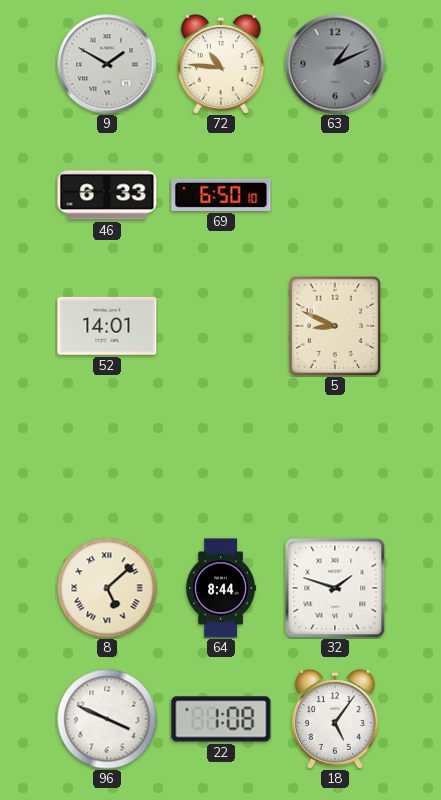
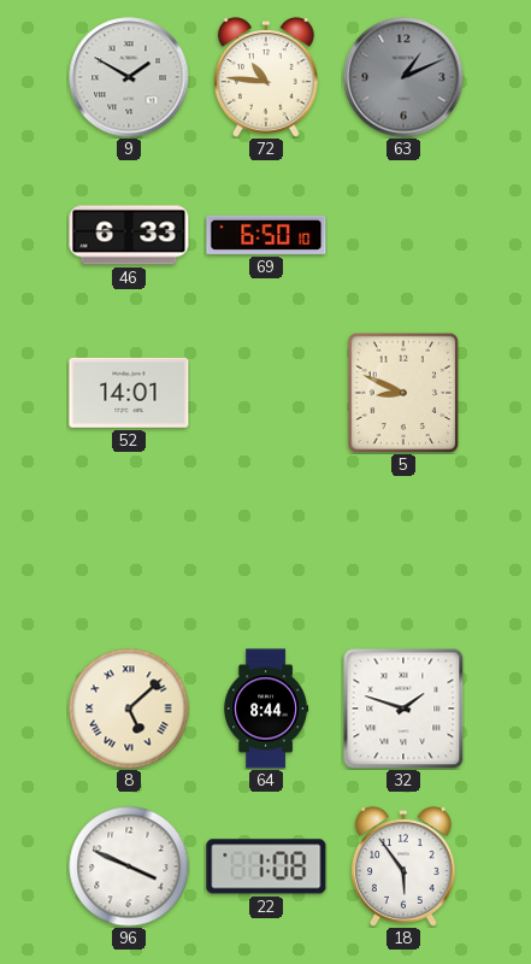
18: 5:06 -> 5:54
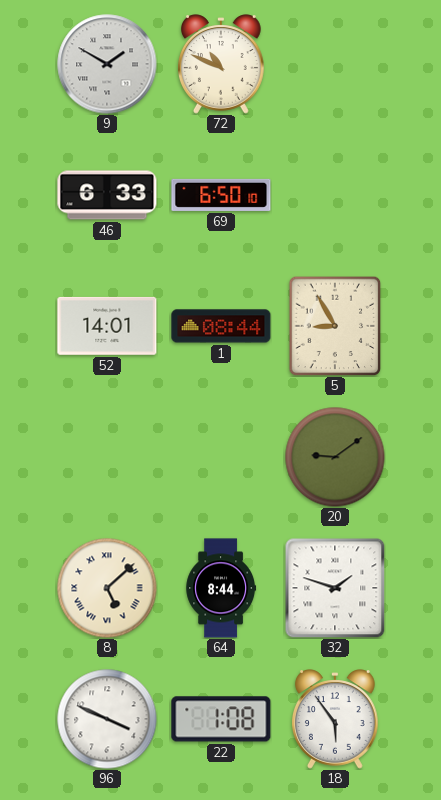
72: 10:46 -> 10:49
63: 1:11 -> none
1: none -> 08:44
5: 8:49 -> 8:55
20: none -> 9:09
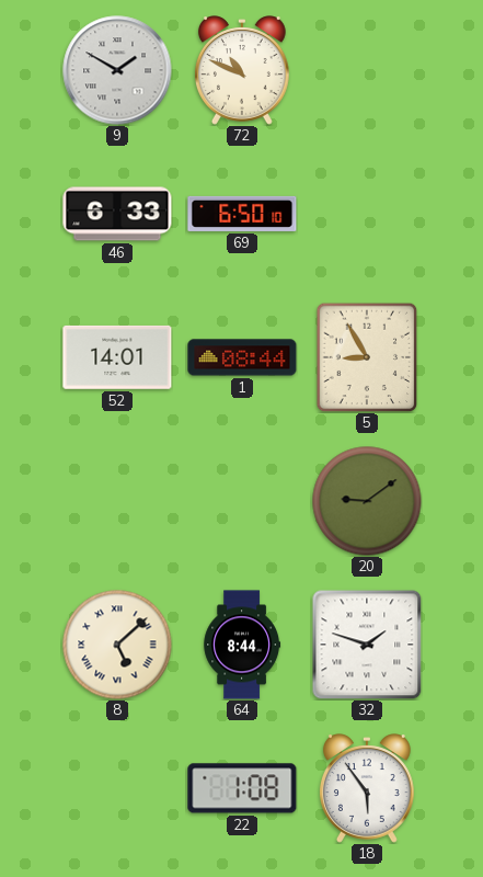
96: 3:49 -> none
